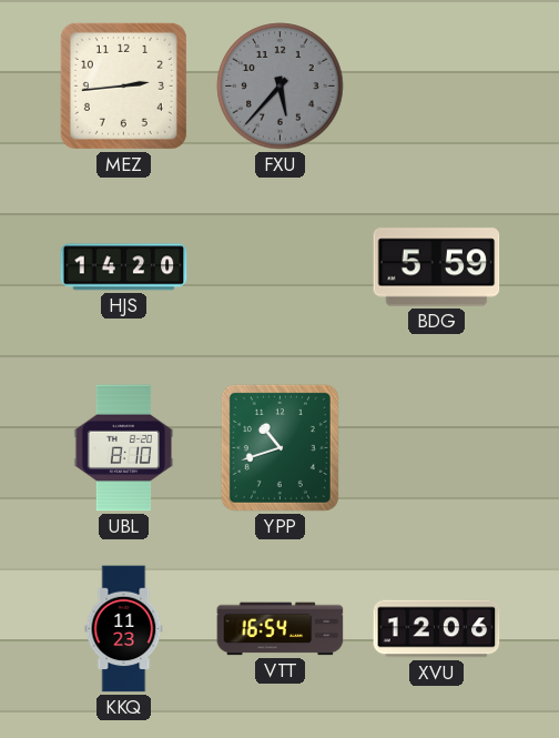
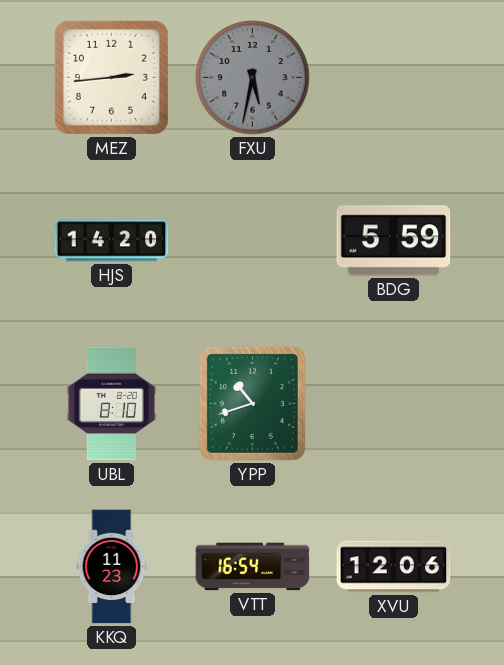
FXU: 5:37 -> 5:32
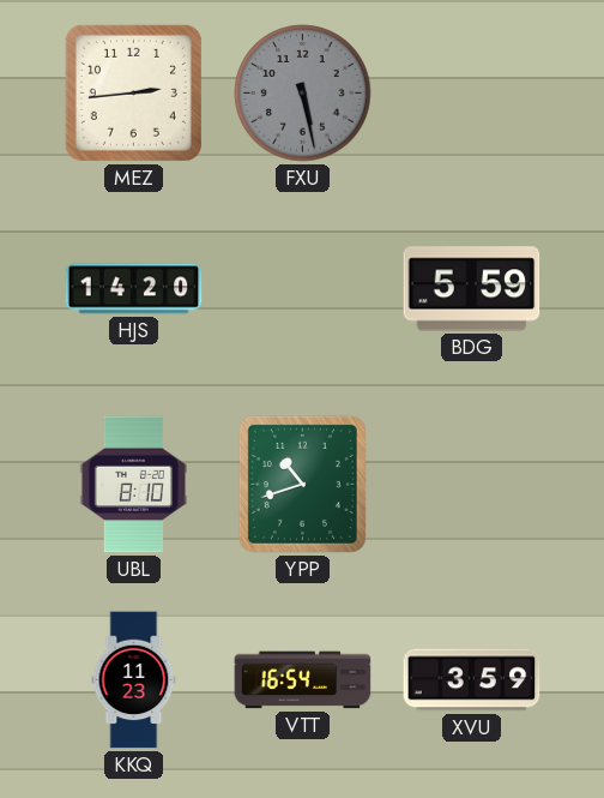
FXU: 5:32 -> 5:28
XVU: 12:06 -> 3:59
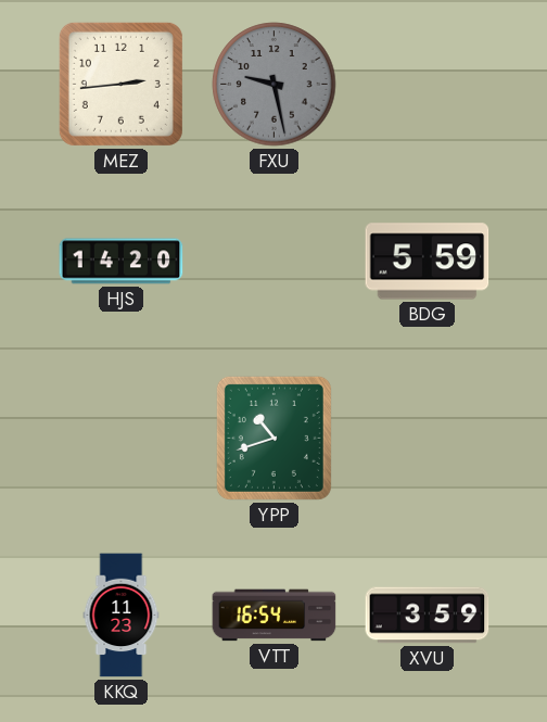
FXU: 5:28 -> 9:28
UBL: 8:10 -> none
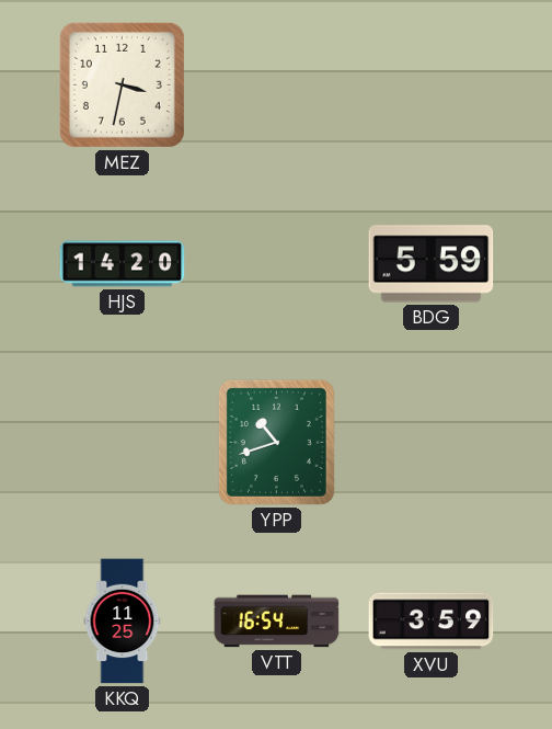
MEZ: 2:44 -> 3:32
FXU: 9:28 -> none
KKQ: 11:23 -> 11:25
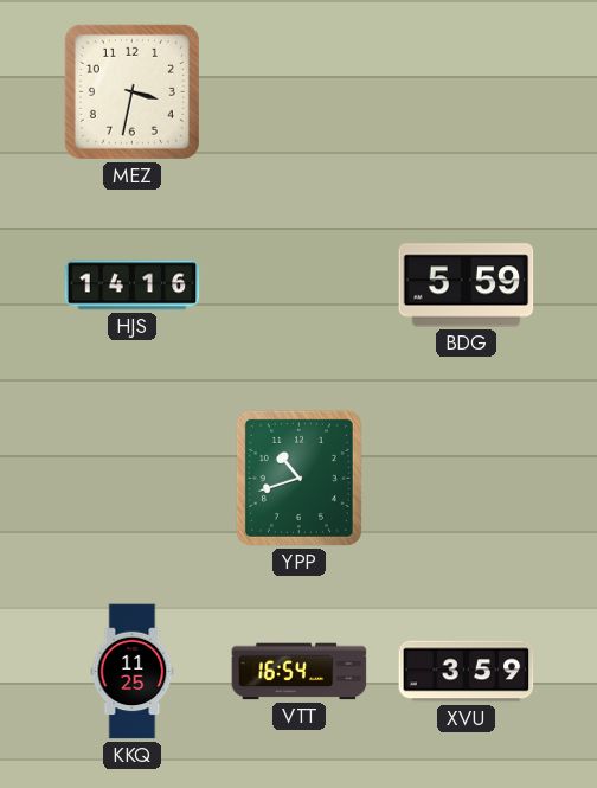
HJS: 14:20 -> 14:16
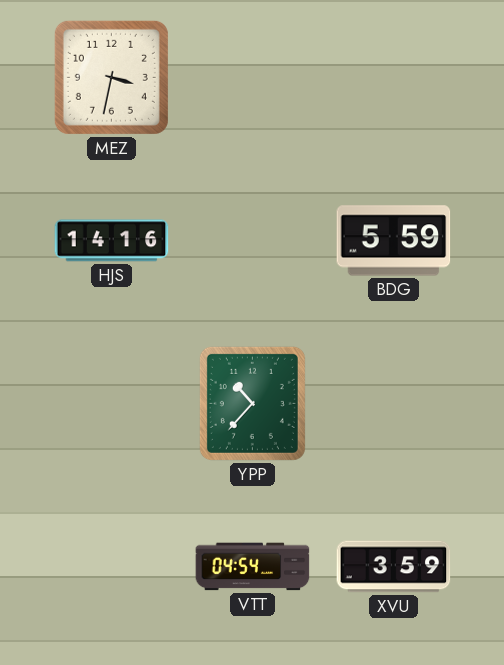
YPP: 10:42 -> 10:37
KKQ: 11:25 -> none
VTT: 16:54 -> 04:54
